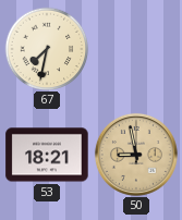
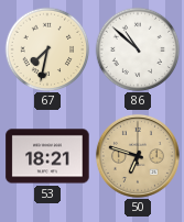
86: none -> 10:52
50: 8:58 -> 6:48
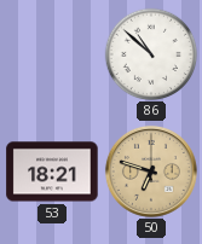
67: 7:32 -> none
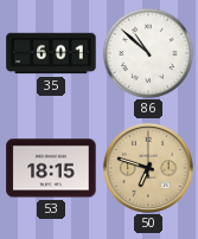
35: none -> 6:01
53: 18:21 -> 18:15
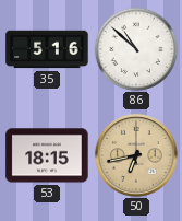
35: 6:01 -> 5:16
50: 6:48 -> 6:43
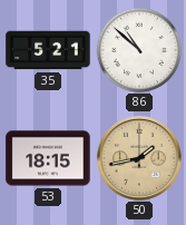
35: 5:16 -> 5:21
50: 6:43 -> 1:43
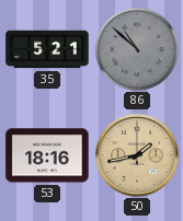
86 dial: white -> grey
53: 18:15 -> 18:16
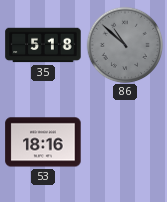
35: 5:21 -> 5:18
50: 1:43 -> none
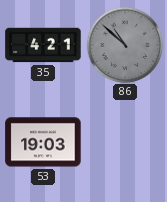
35: 5:18 -> 4:21
53: 18:16 -> 19:03
